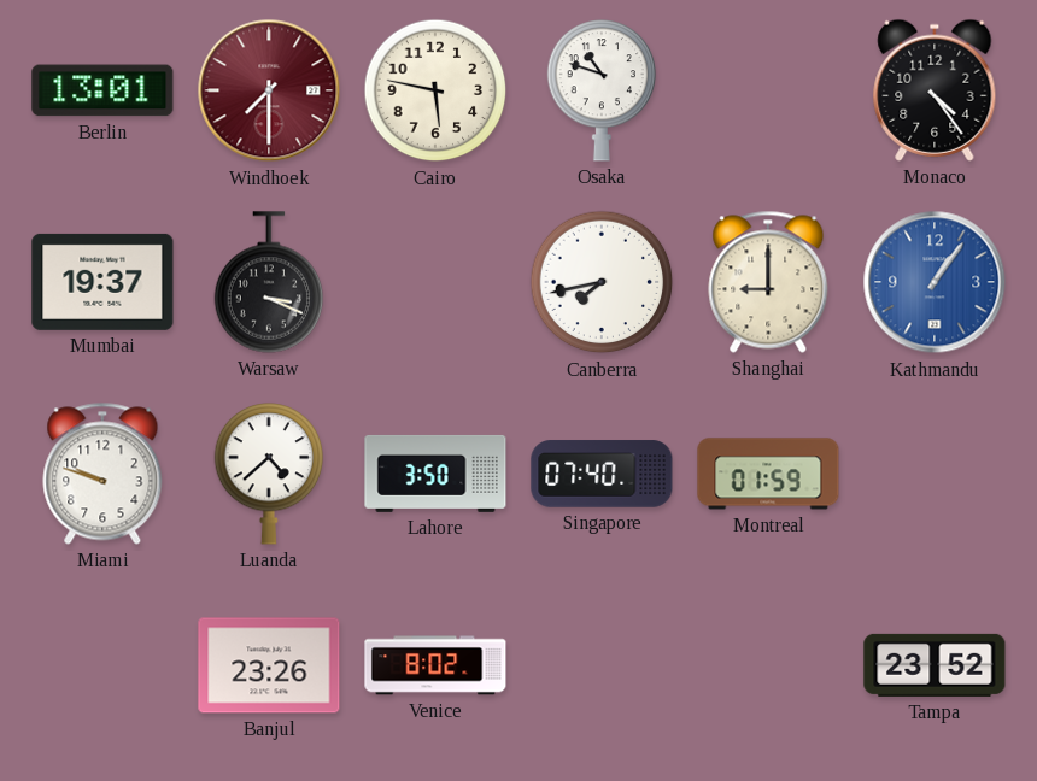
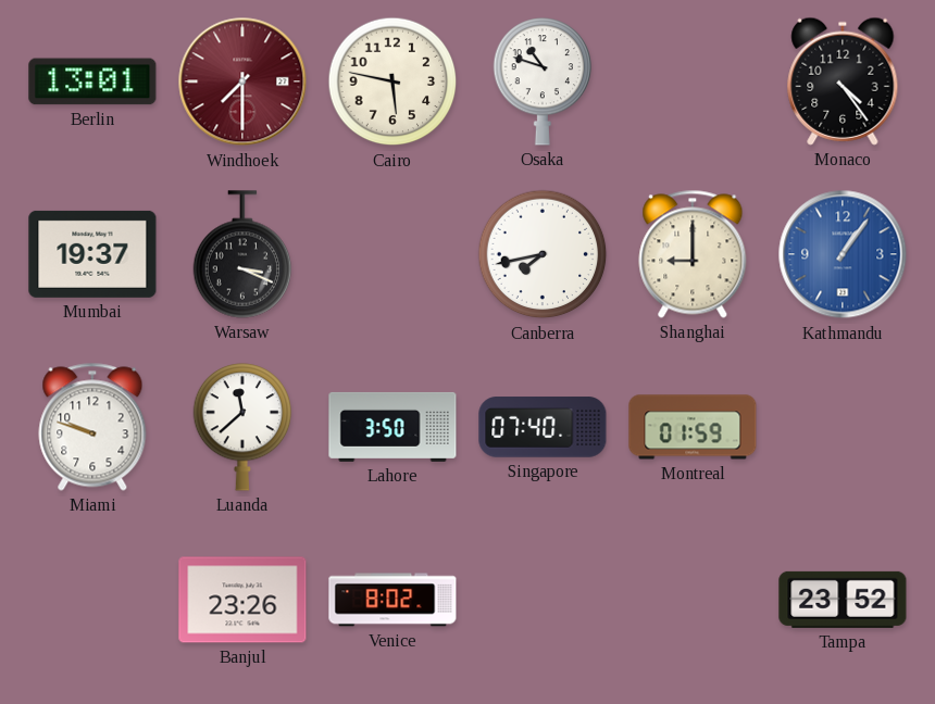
Luanda: 4:38 -> 11:38
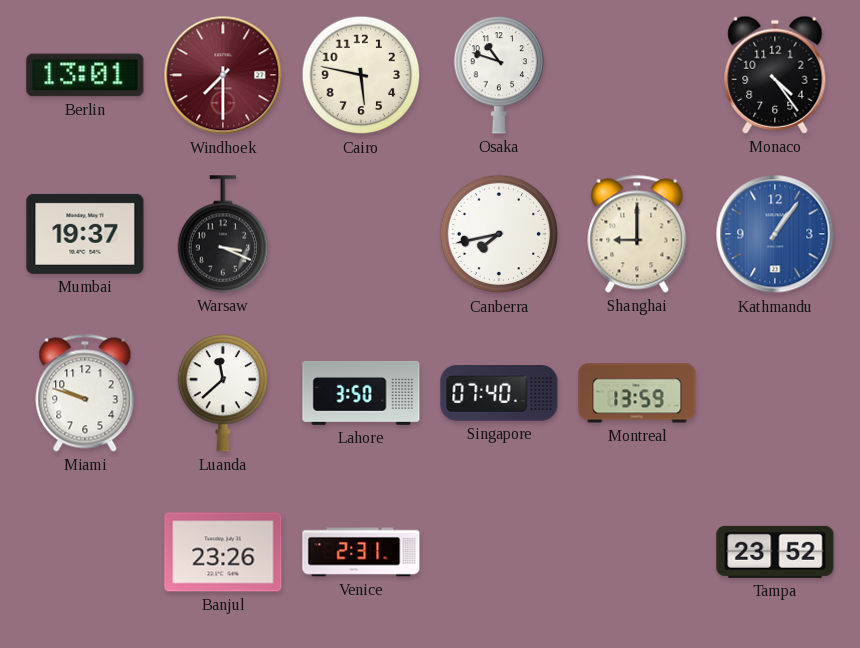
Montreal: 01:59 -> 13:59
Venice: 8:02 -> 2:31
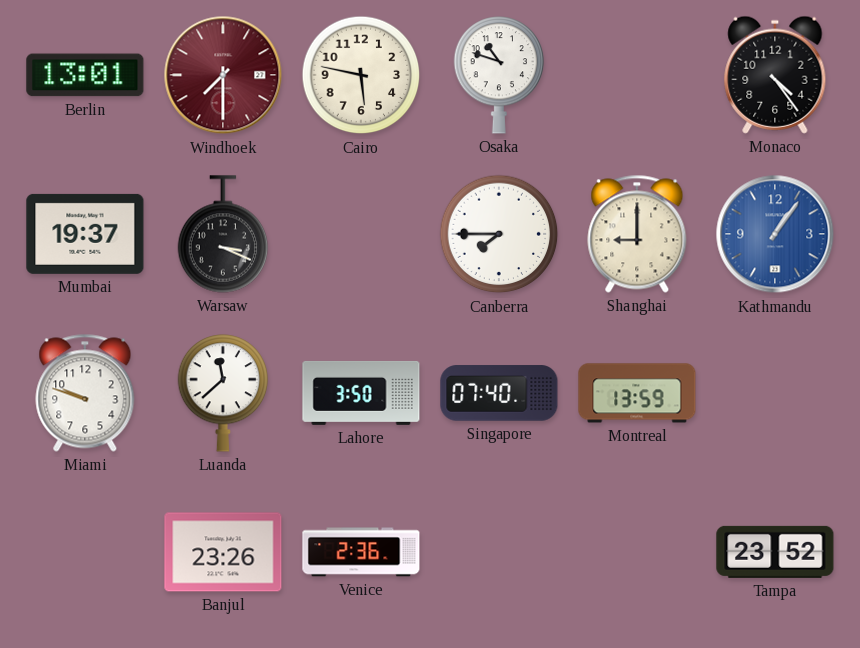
Canberra: 7:43 -> 7:45
Venice: 2:31 -> 2:36
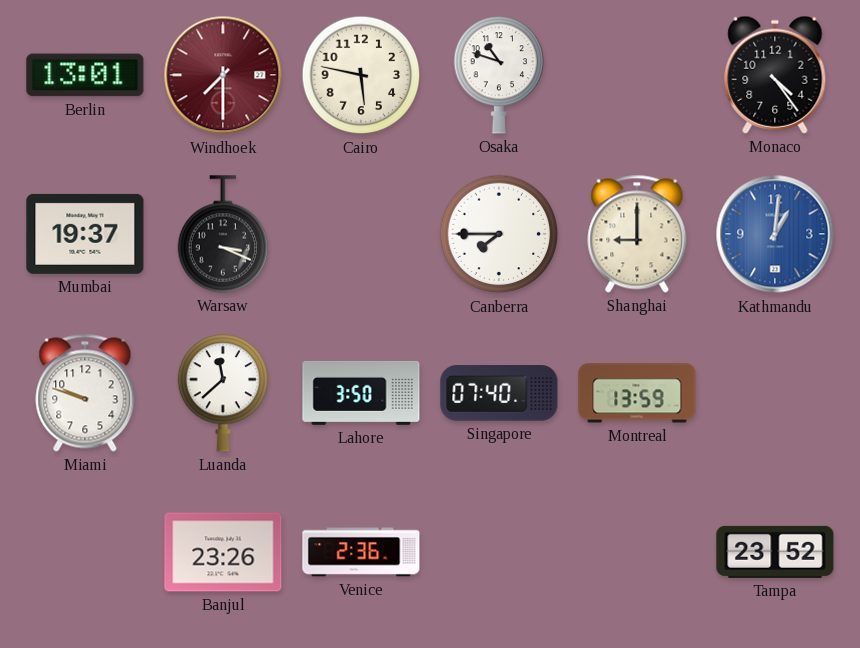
Kathmandu: 1:06 -> 1:01
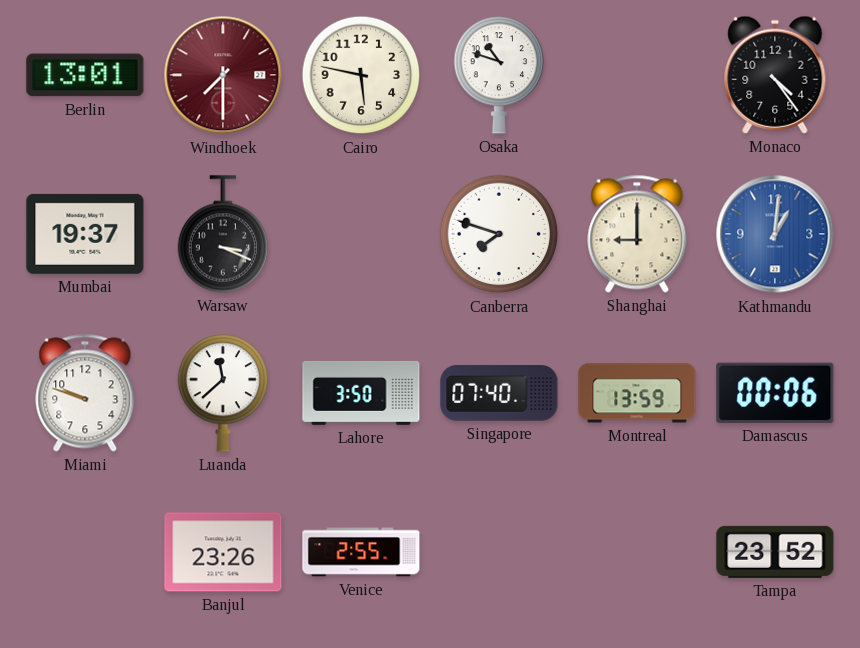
Canberra: 7:45 -> 7:48
Damascus: none -> 00:06
Venice: 2:36 -> 2:55
